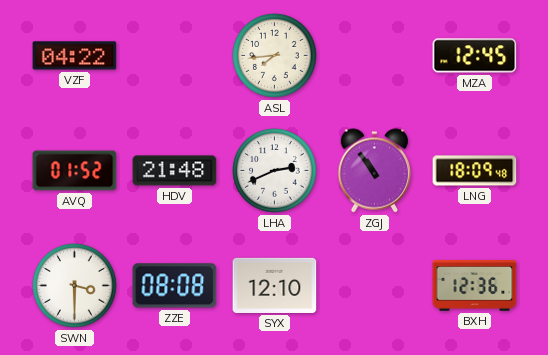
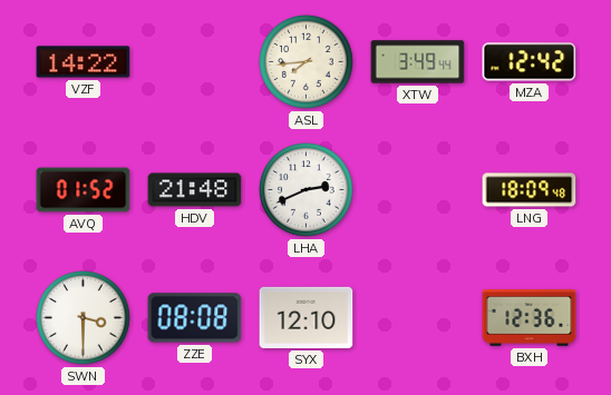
VZF: 04:22 -> 14:22
XTW: none -> 3:49
MZA: 12:45 -> 12:42
ZGJ: 10:54 -> none
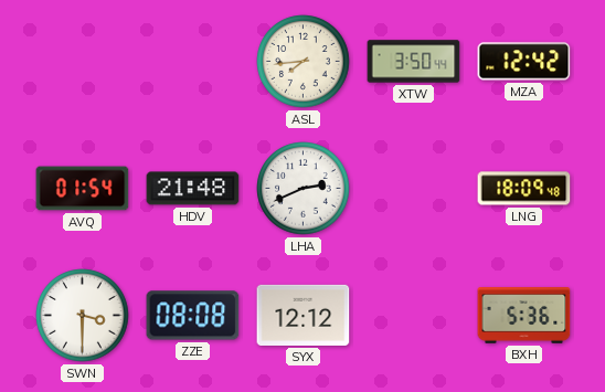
VZF: 14:22 -> none
XTW: 3:49 -> 3:50
AVQ: 01:52 -> 01:54
SYX: 12:10 -> 12:12
BXH: 12:36 -> 5:36
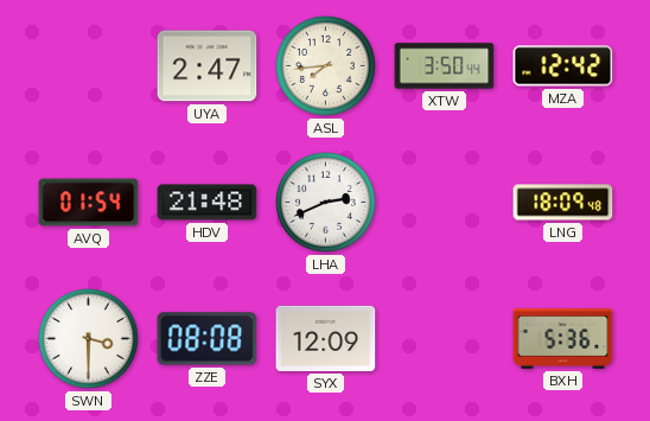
UYA: none -> 2:47
SYX: 12:12 -> 12:09
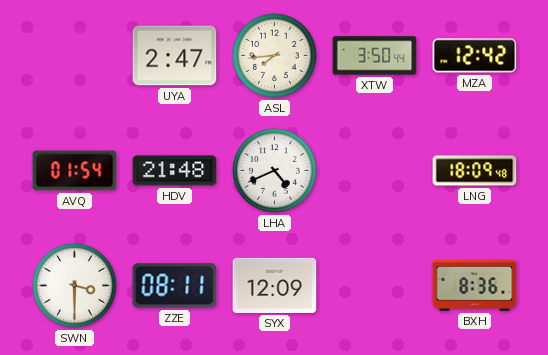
LHA: 2:41 -> 4:41
ZZE: 08:08 -> 08:11
BXH: 5:36 -> 8:36
